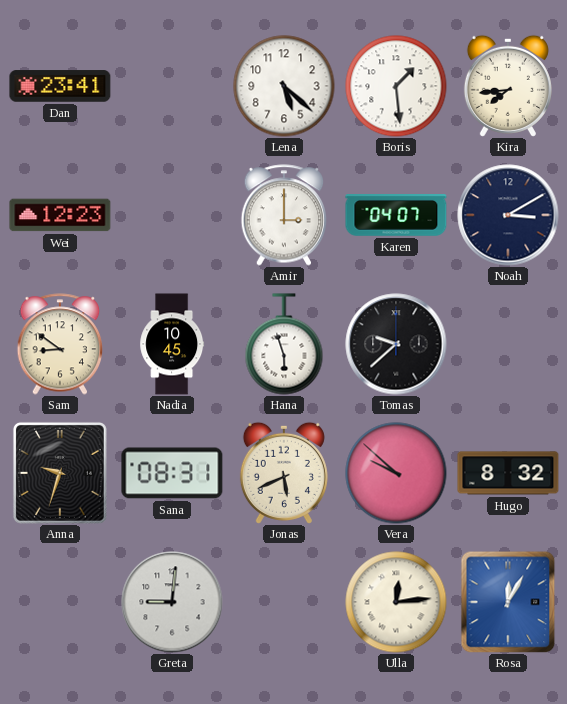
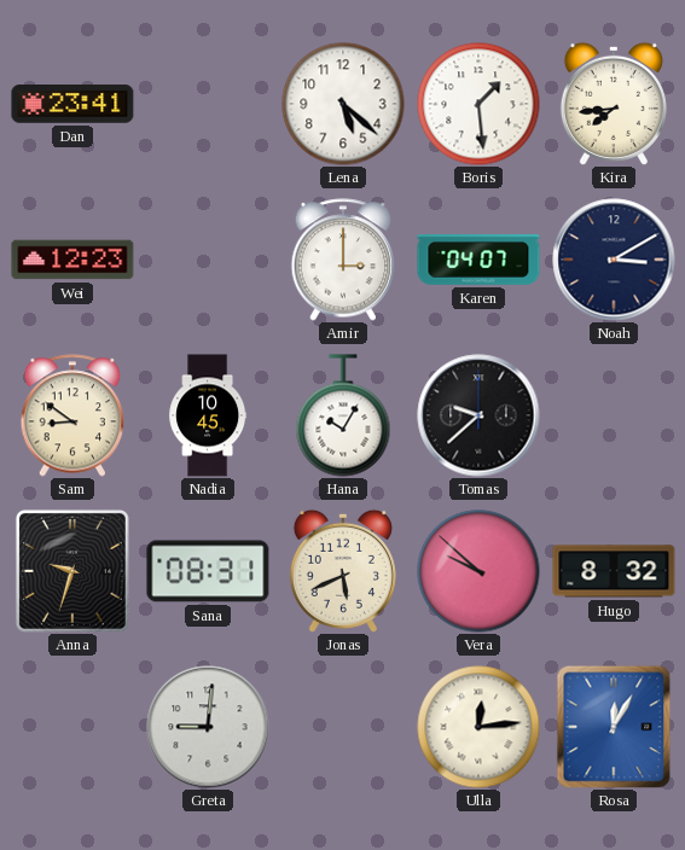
Hana: 5:57 -> 10:05
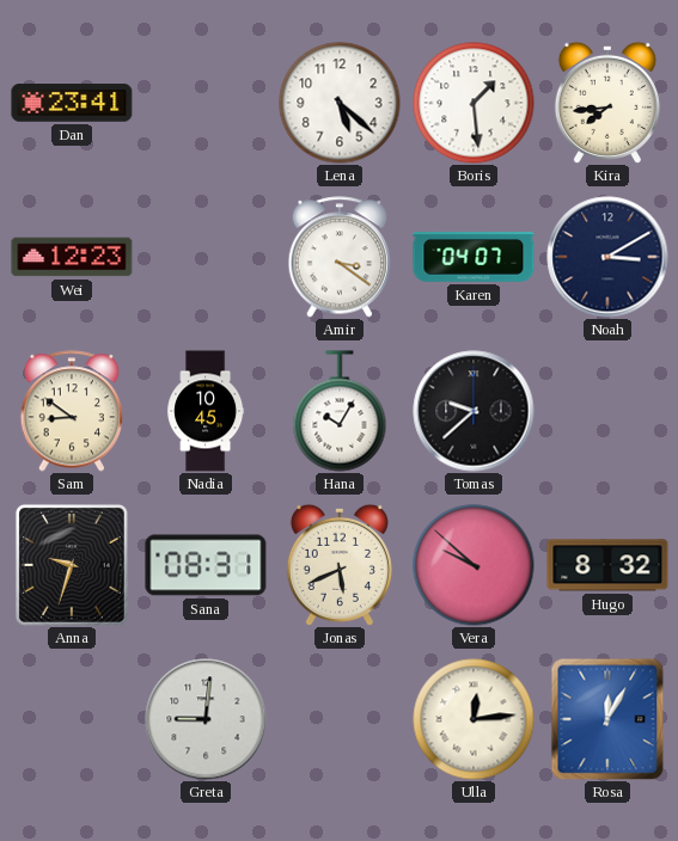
Amir: 3:00 -> 3:21
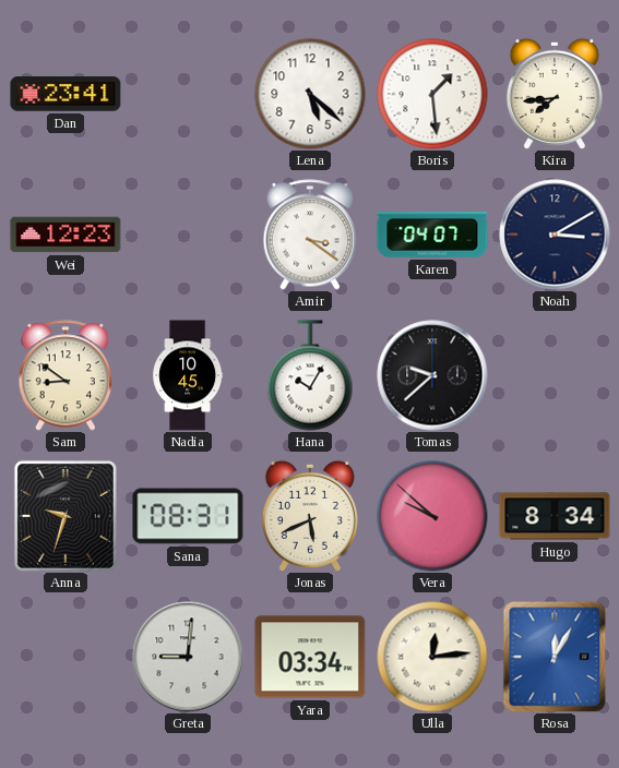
Hugo: 8:32 -> 8:34
Yara: none -> 03:34
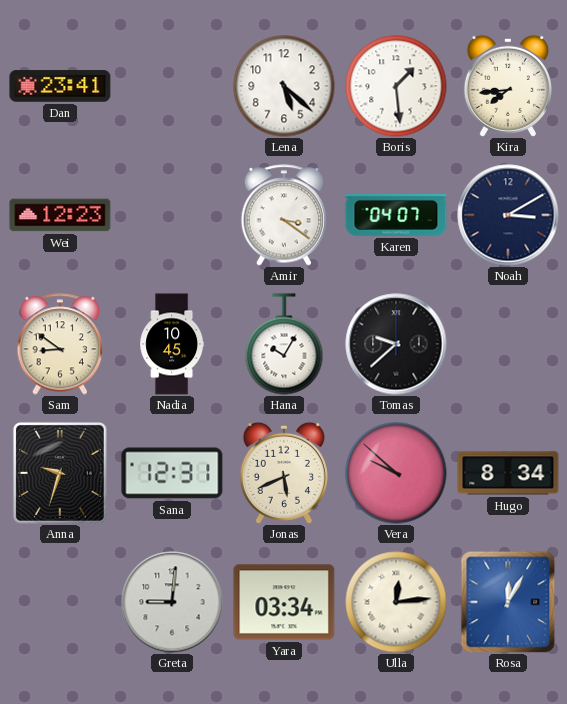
Sana: 08:31 -> 12:31
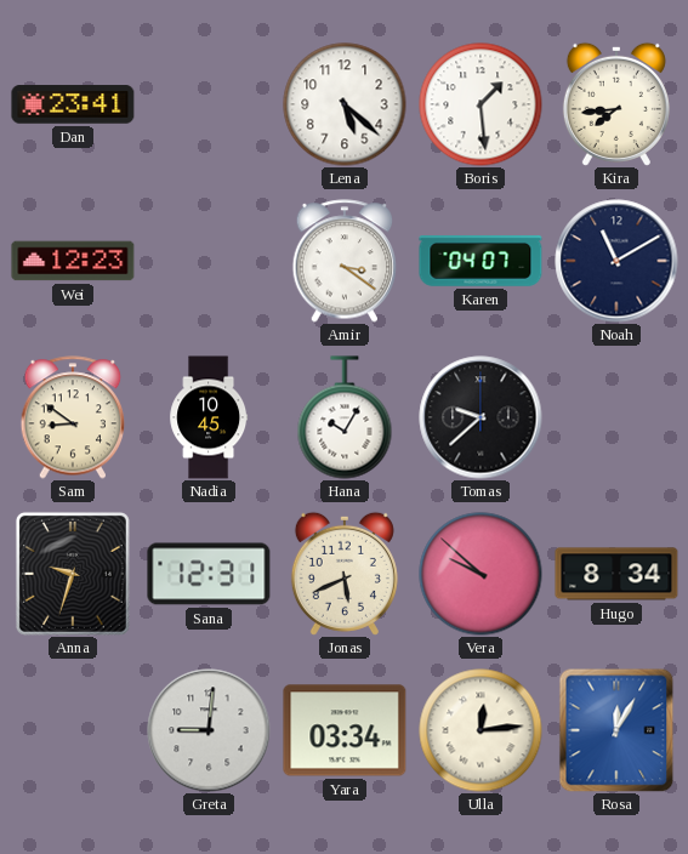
Noah: 3:10 -> 11:10
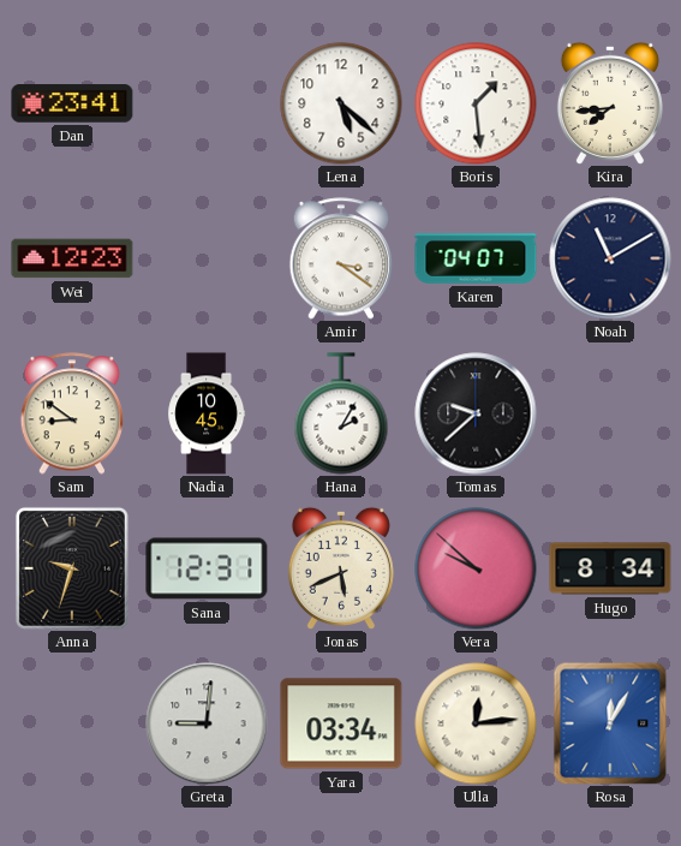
Hana: 10:05 -> 2:05
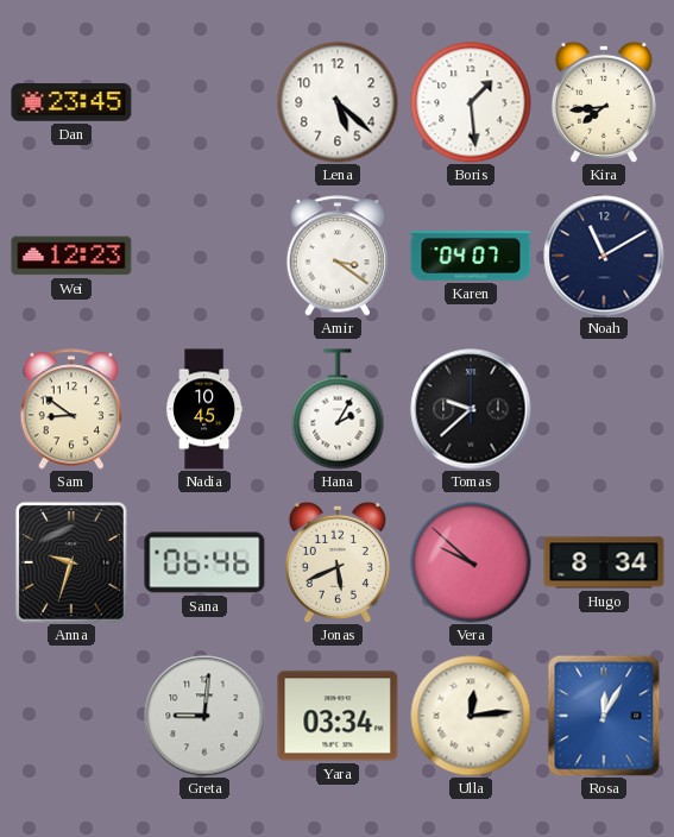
Dan: 23:41 -> 23:45
Sana: 12:31 -> 06:46
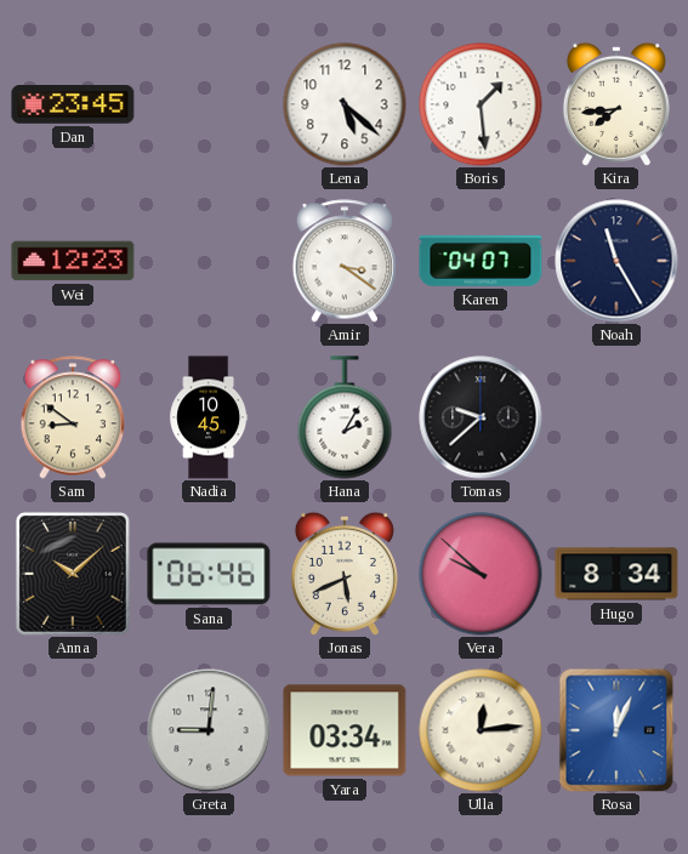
Noah: 11:10 -> 11:25
Anna: 9:33 -> 10:08
Rosa: 12:05 -> 12:04
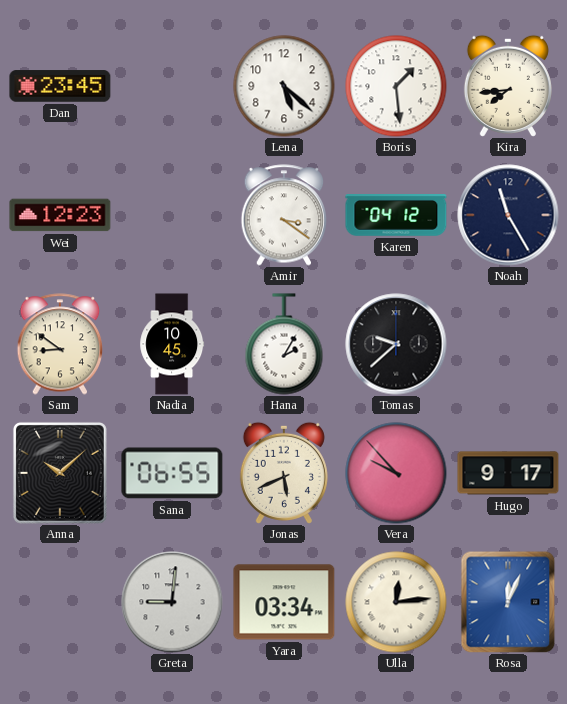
Karen: 04:07 -> 04:12
Sana: 06:46 -> 06:55
Vera: 9:52 -> 9:53
Hugo: 8:34 -> 9:17
